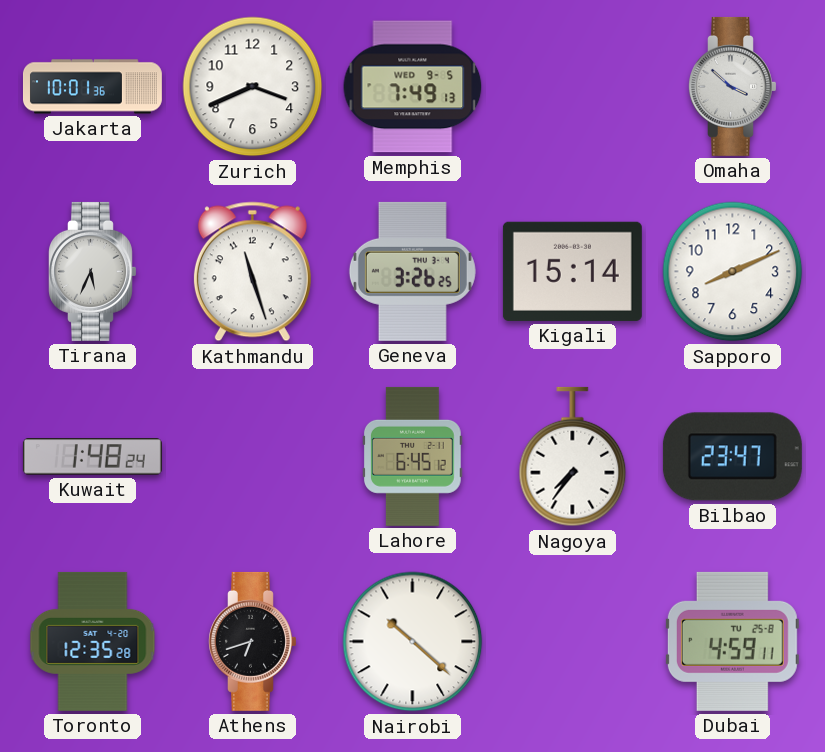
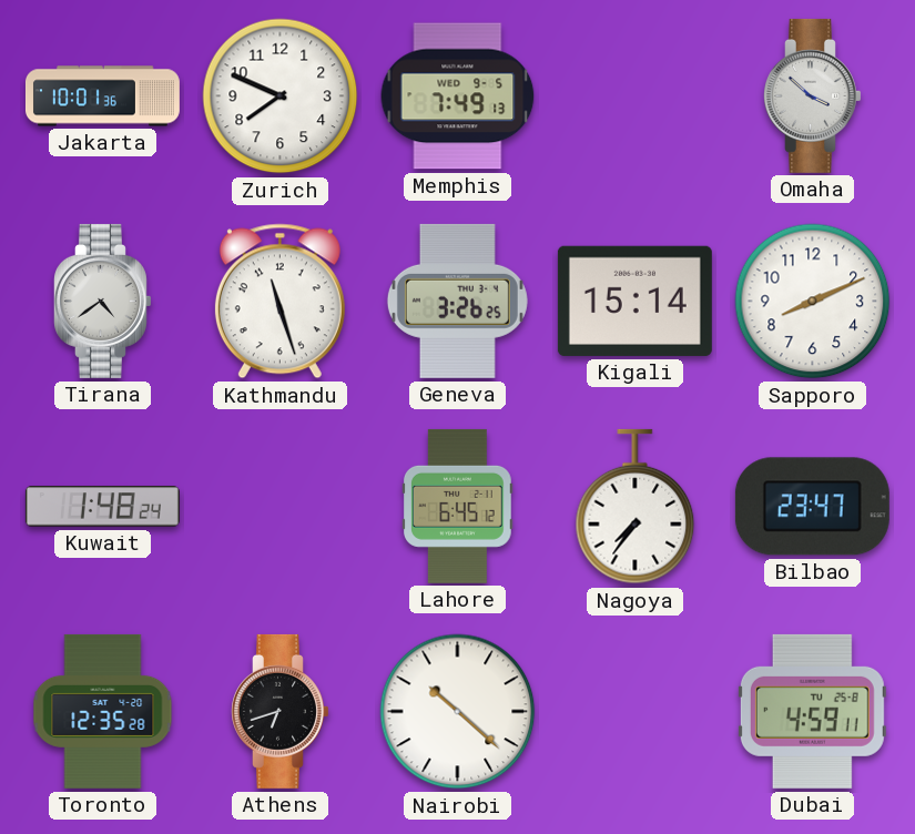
Zurich: 3:41 -> 7:49
Tirana: 5:34 -> 4:39
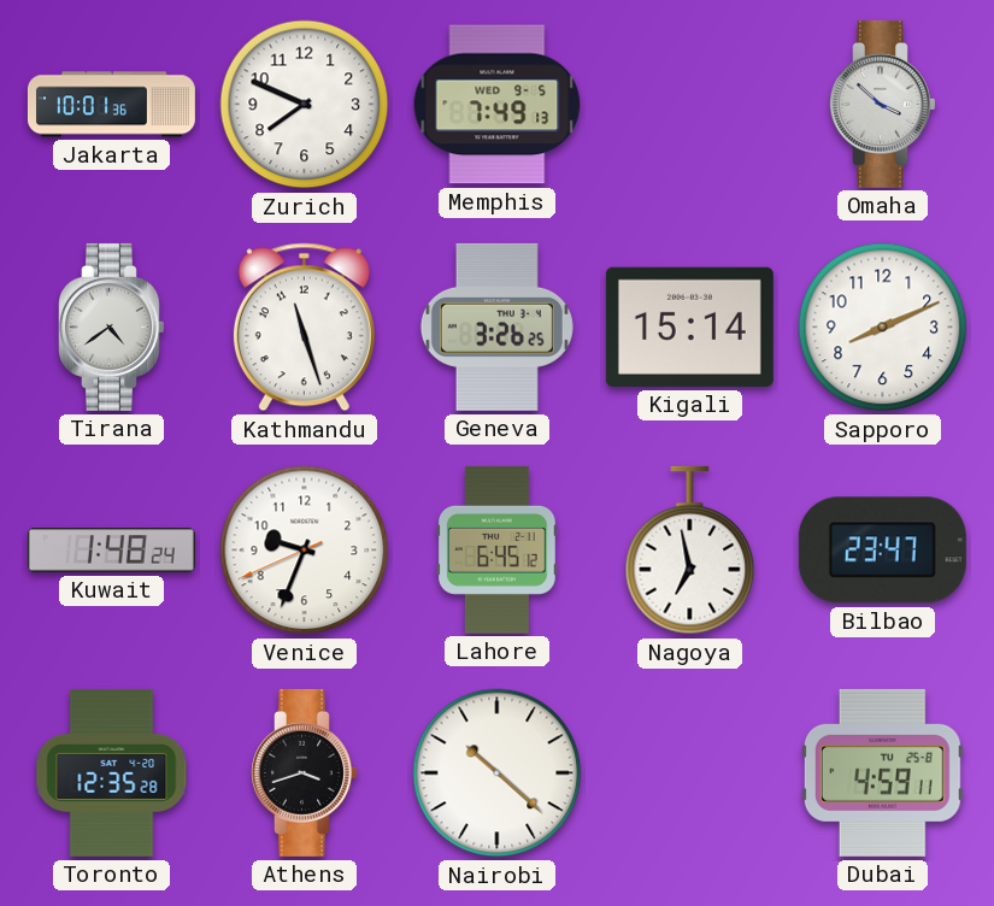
Venice: none -> 9:33
Nagoya: 7:36 -> 6:58
Athens: 6:42 -> 3:42
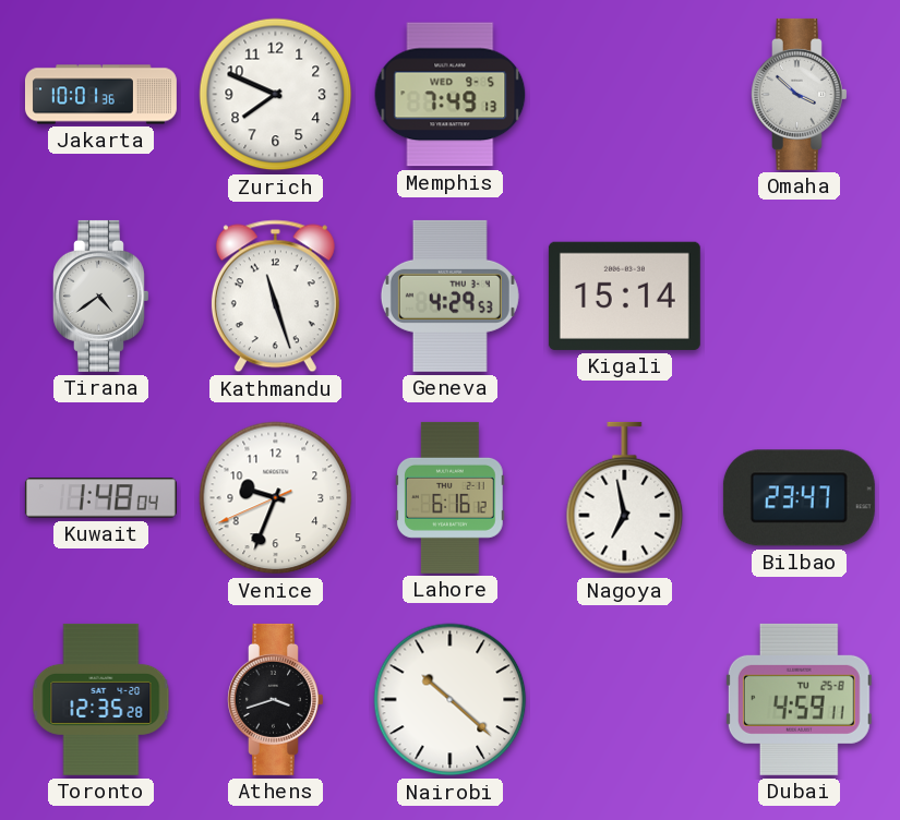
Geneva: 3:26 -> 4:29
Sapporo: 8:11 -> none
Kuwait: 1:48:24 -> 1:48:04
Lahore: 6:45 -> 6:16
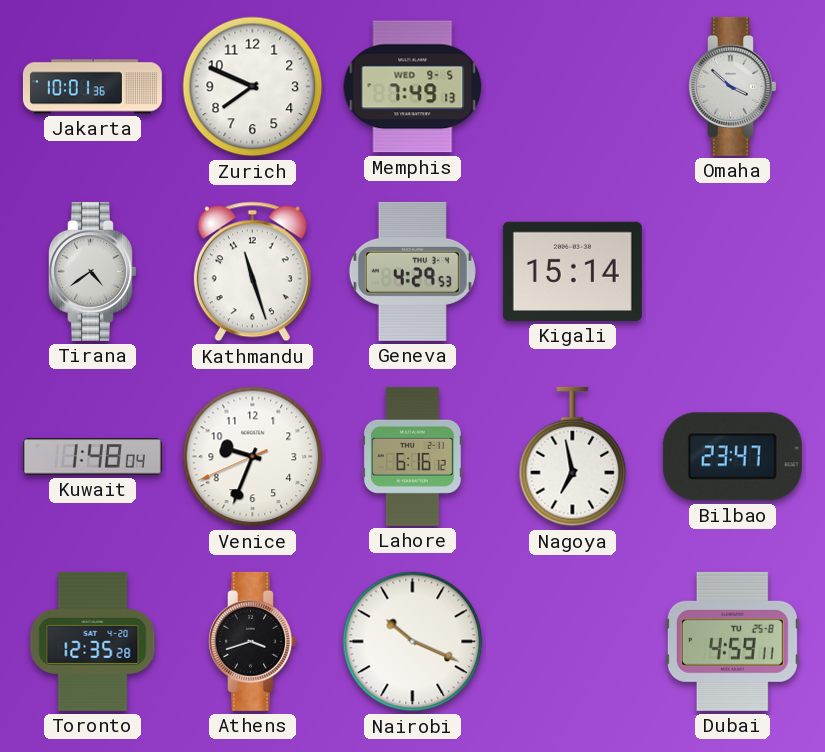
Nairobi: 10:22 -> 10:19
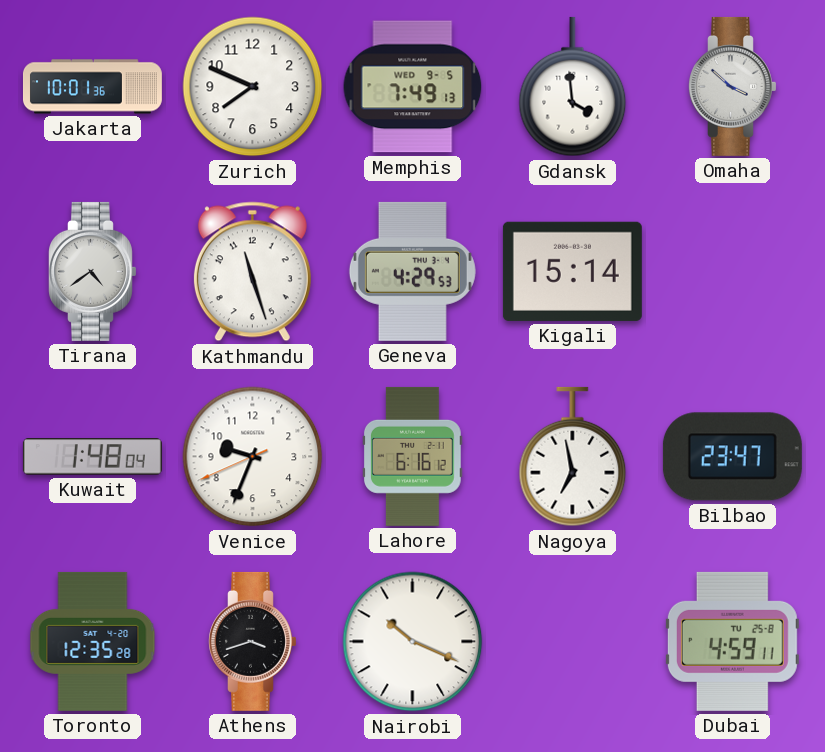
Gdansk: none -> 3:59
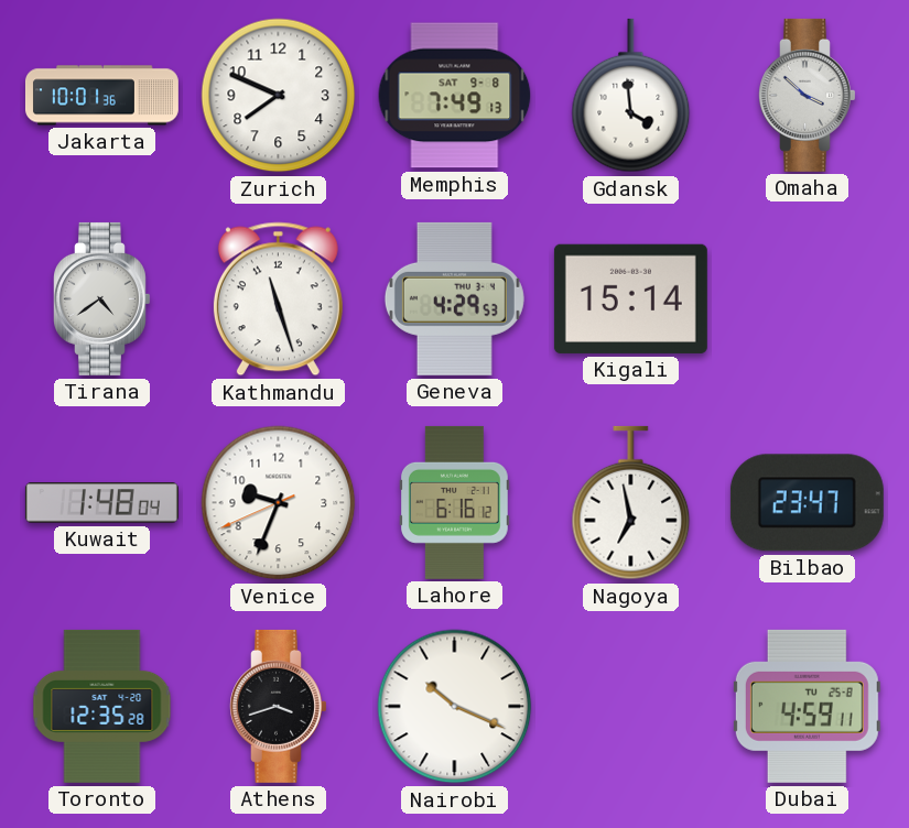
Memphis date: WED 9-5 -> SAT 9-8
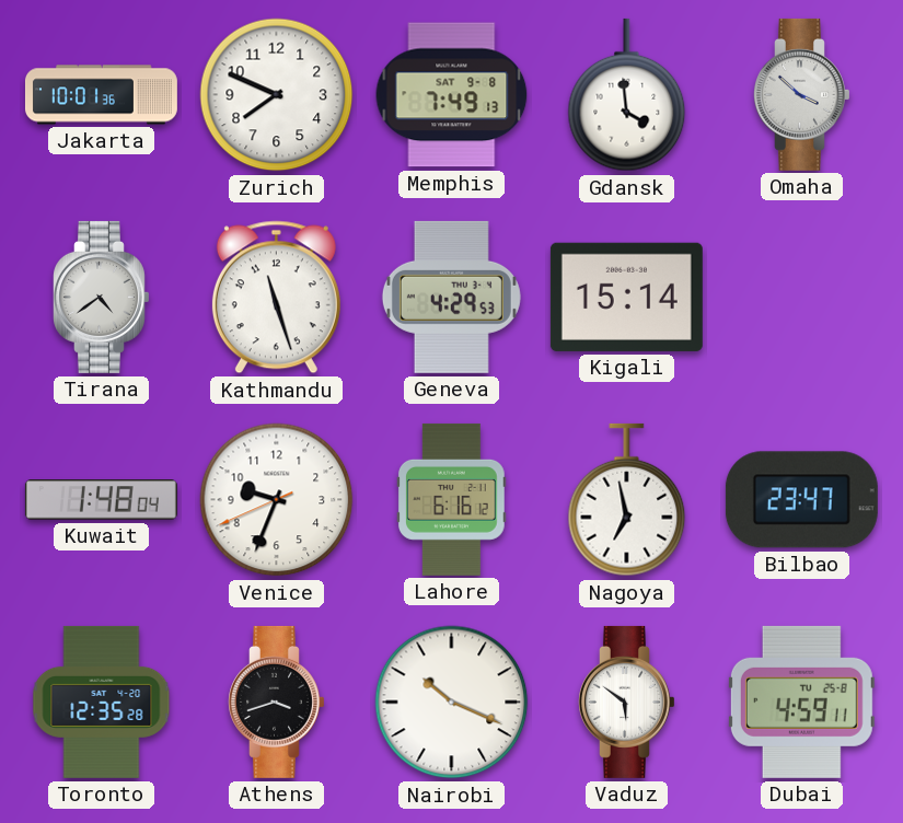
Vaduz: none -> 5:51
